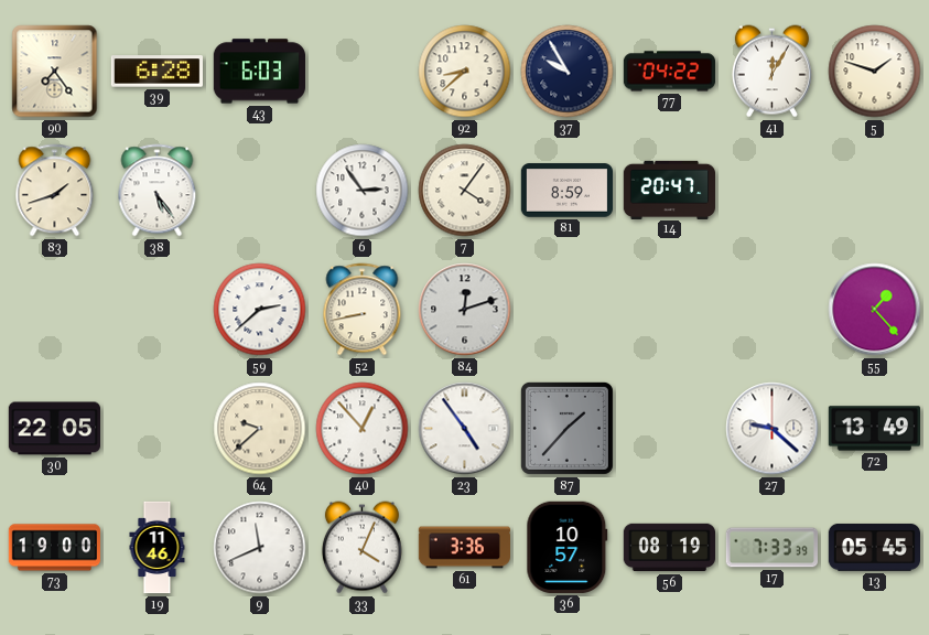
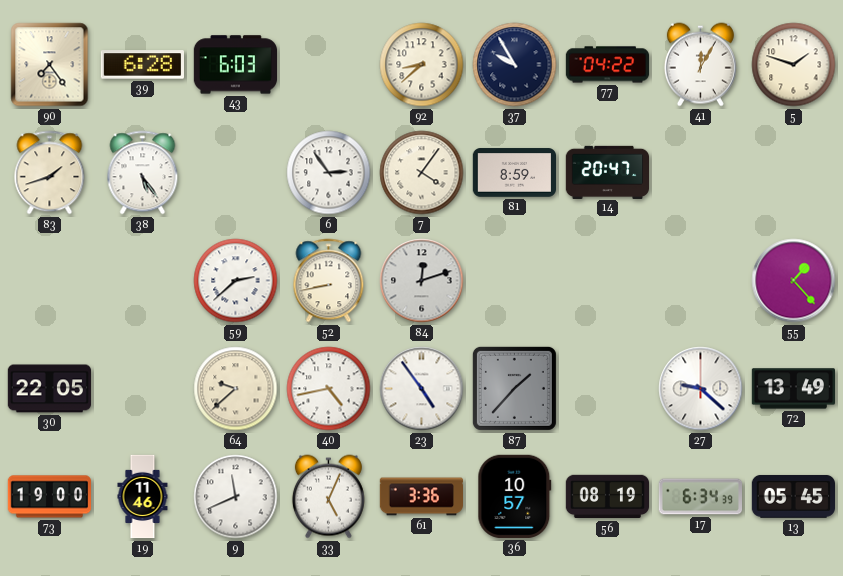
40: 12:53 -> 4:43
33: 4:04 -> 5:04
17: 7:33 -> 6:34
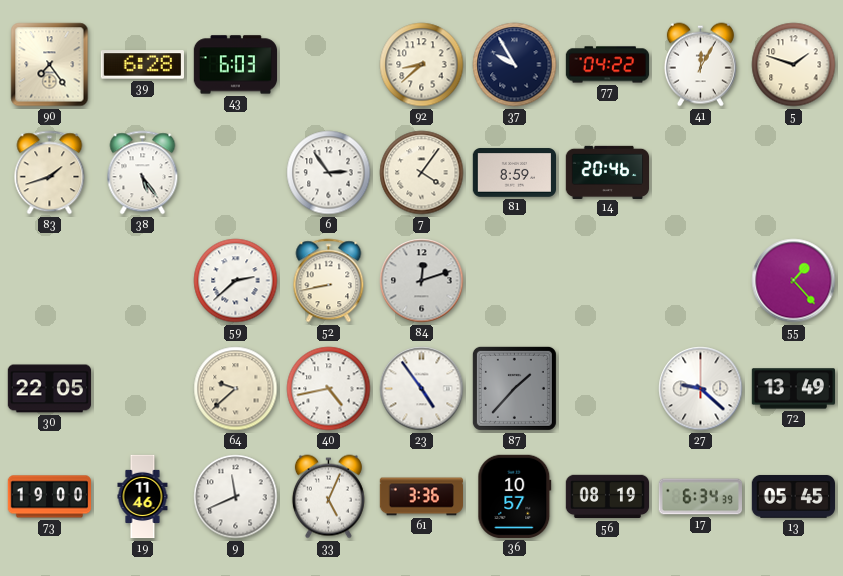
14: 20:47 -> 20:46
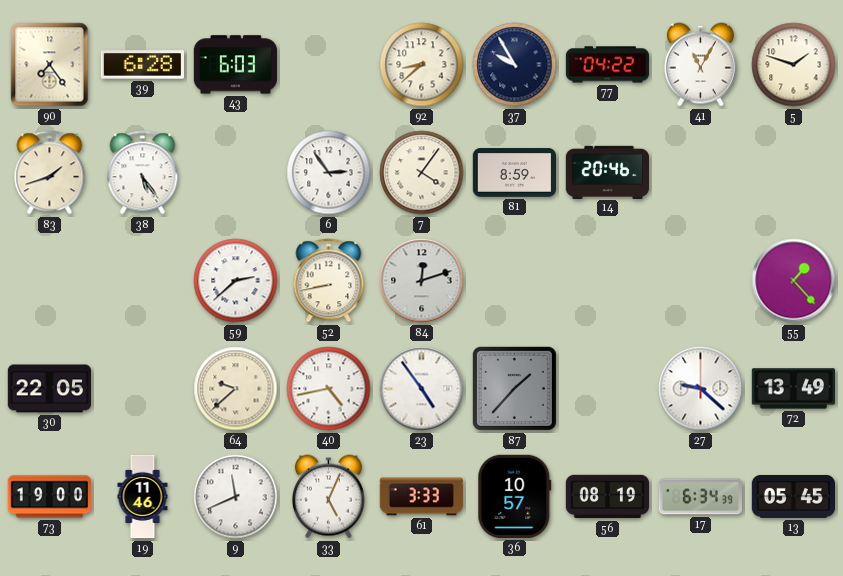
41: 12:05 -> 11:05
61: 3:36 -> 3:33
